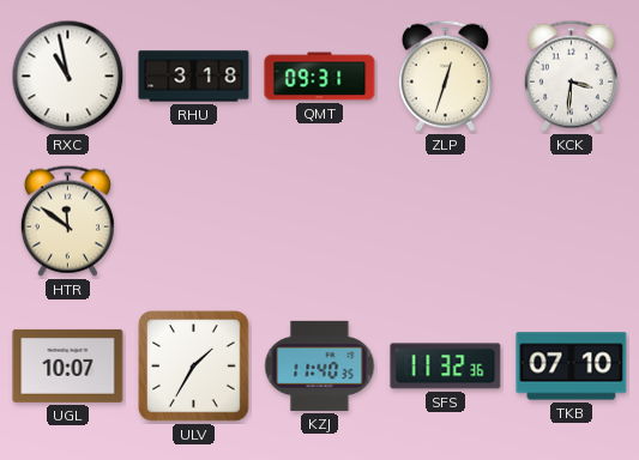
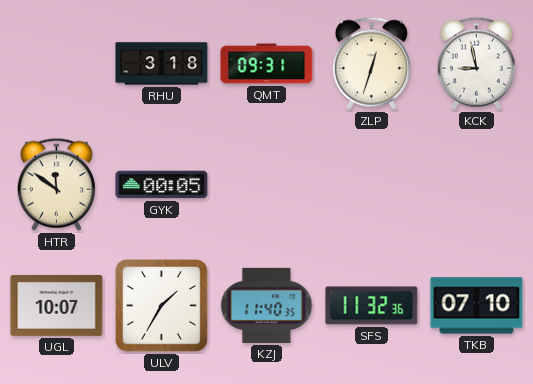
RXC: 10:58 -> none
KCK: 3:31 -> 8:58
GYK: none -> 00:05
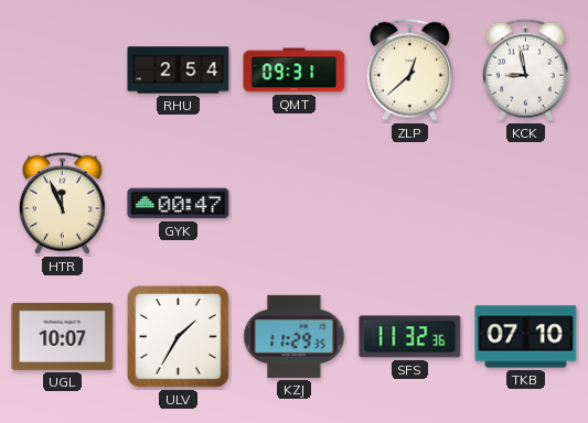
RHU: 3:18 -> 2:54
ZLP: 12:33 -> 12:38
HTR: 11:51 -> 11:56
GYK: 00:05 -> 00:47
KZJ: 11:40 -> 11:29
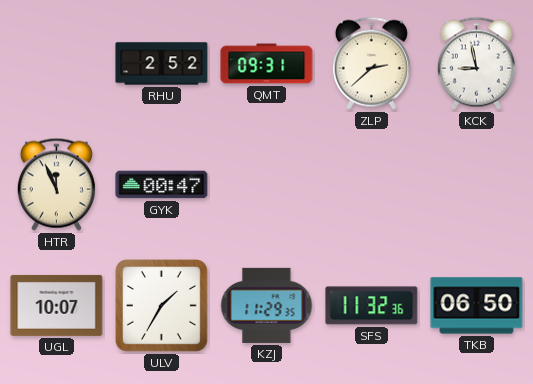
RHU: 2:54 -> 2:52
ZLP: 12:38 -> 2:38
TKB: 07:10 -> 06:50
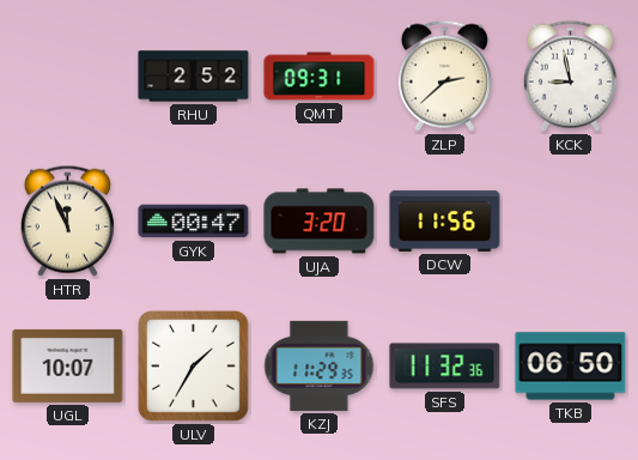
UJA: none -> 3:20
DCW: none -> 11:56
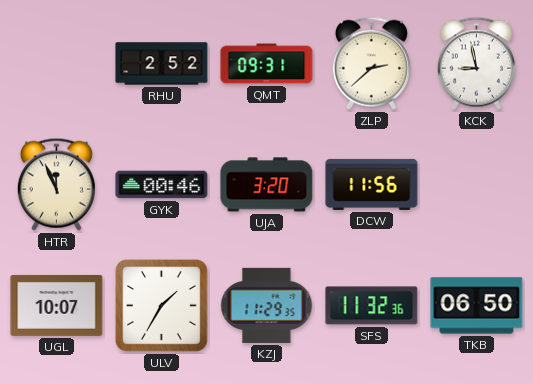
GYK: 00:47 -> 00:46
